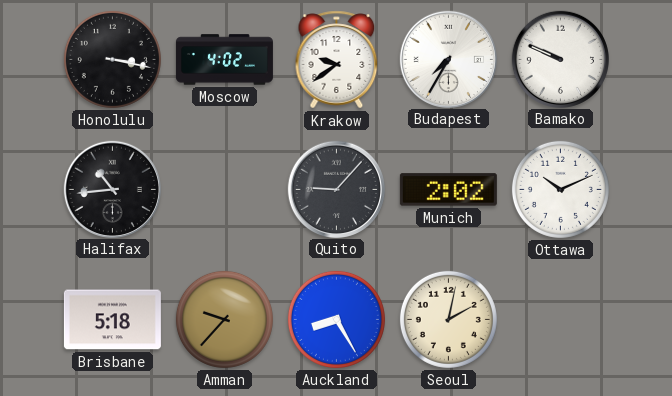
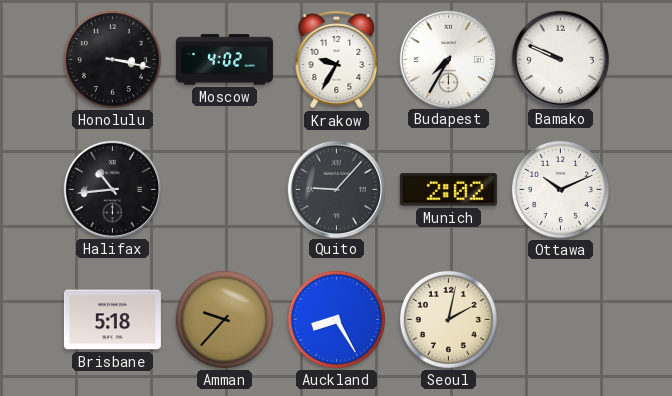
Krakow: 9:39 -> 9:35
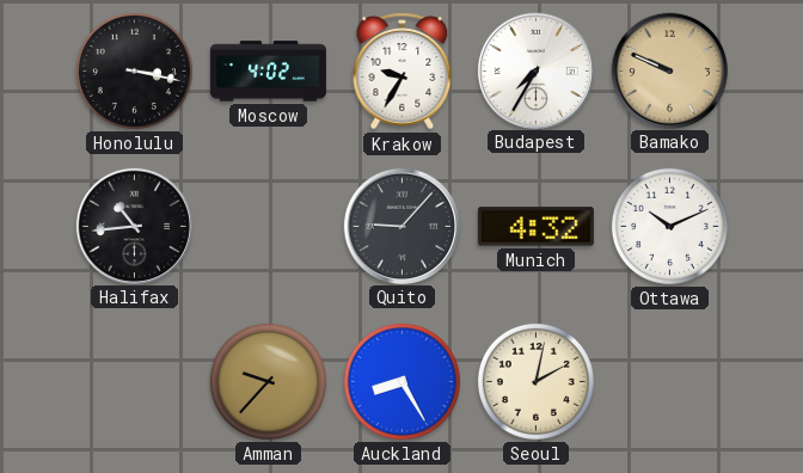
Bamako dial: white -> champagne
Munich: 2:02 -> 4:32
Brisbane: 5:18 -> none
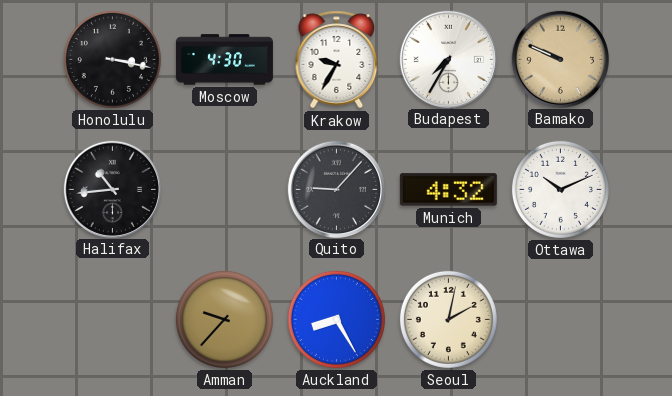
Moscow: 4:02 -> 4:30
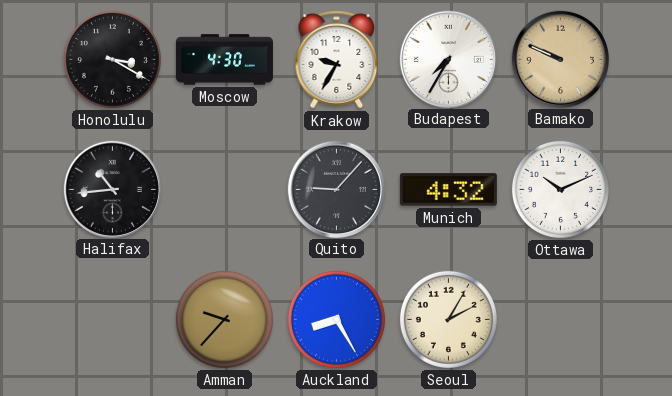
Honolulu: 3:17 -> 3:20
Seoul: 2:02 -> 2:05
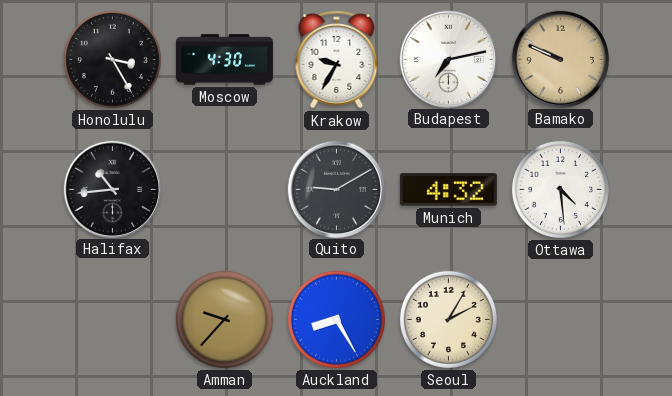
Honolulu: 3:20 -> 3:25
Budapest: 7:35 -> 7:13
Quito: 9:07 -> 9:10
Ottawa: 10:11 -> 4:29
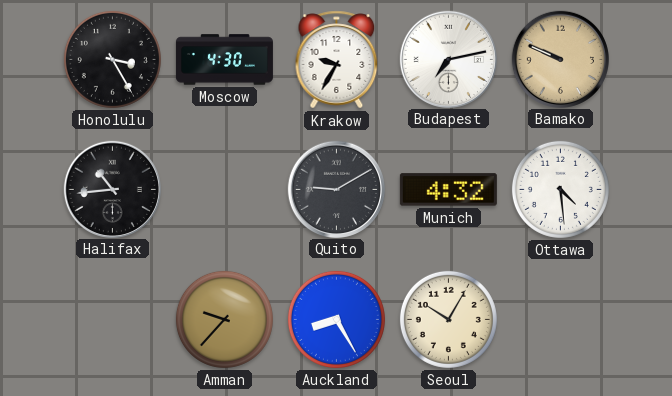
Seoul: 2:05 -> 10:05
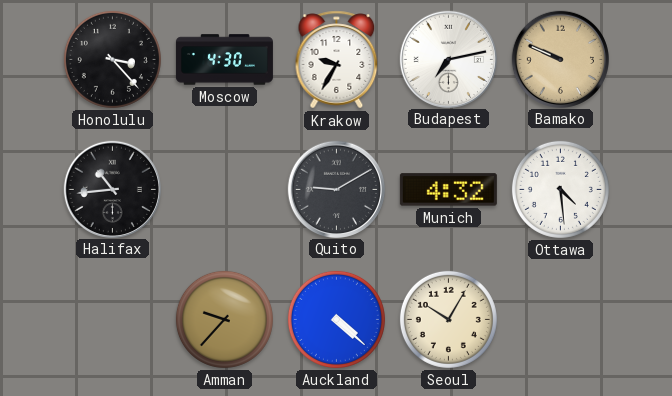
Honolulu: 3:25 -> 3:23
Auckland: 8:25 -> 4:22
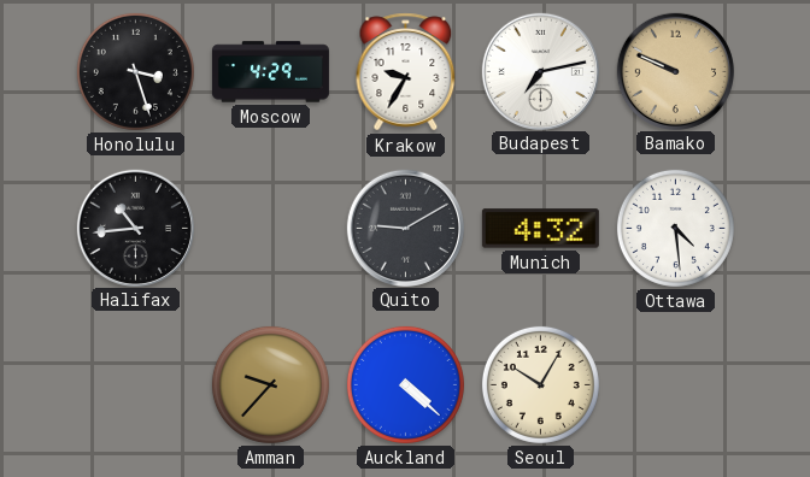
Honolulu: 3:23 -> 3:27
Moscow: 4:30 -> 4:29
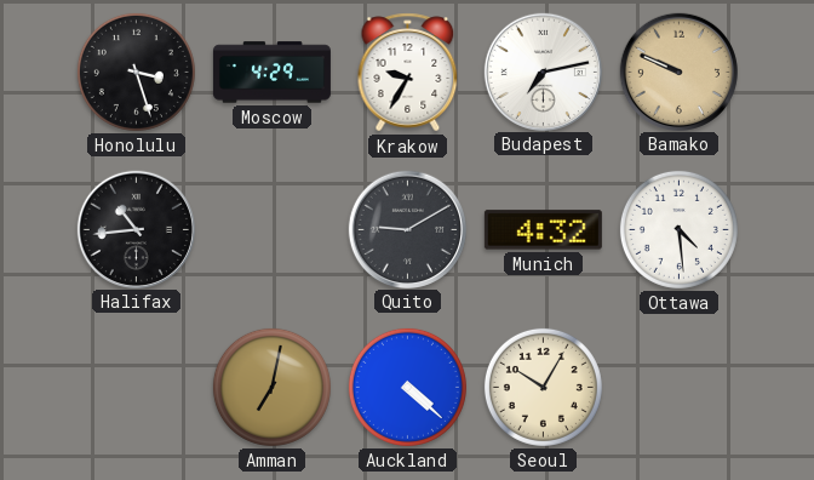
Amman: 9:37 -> 7:02
